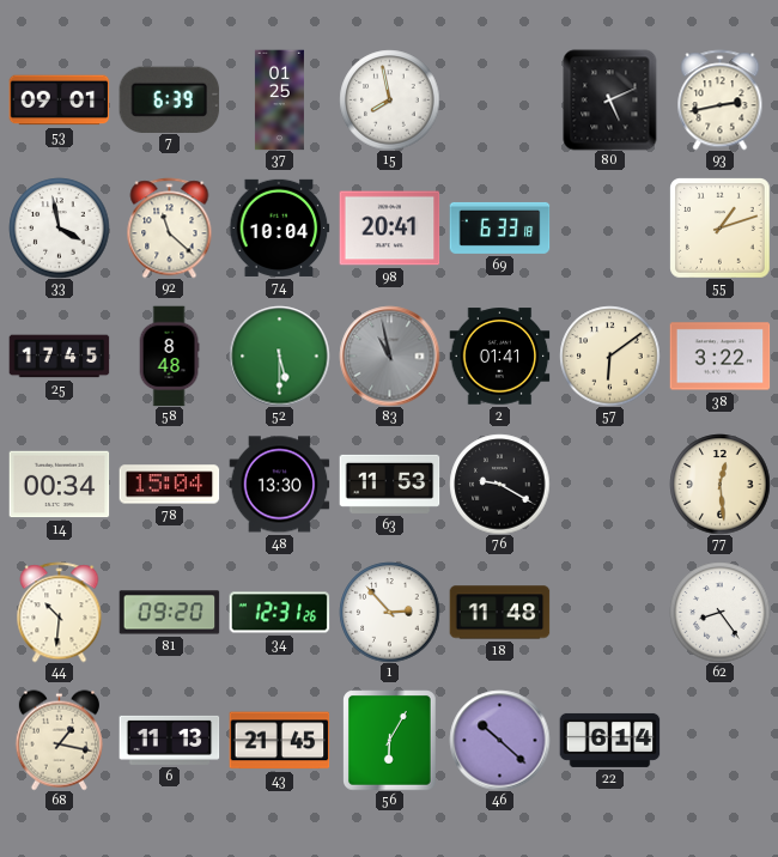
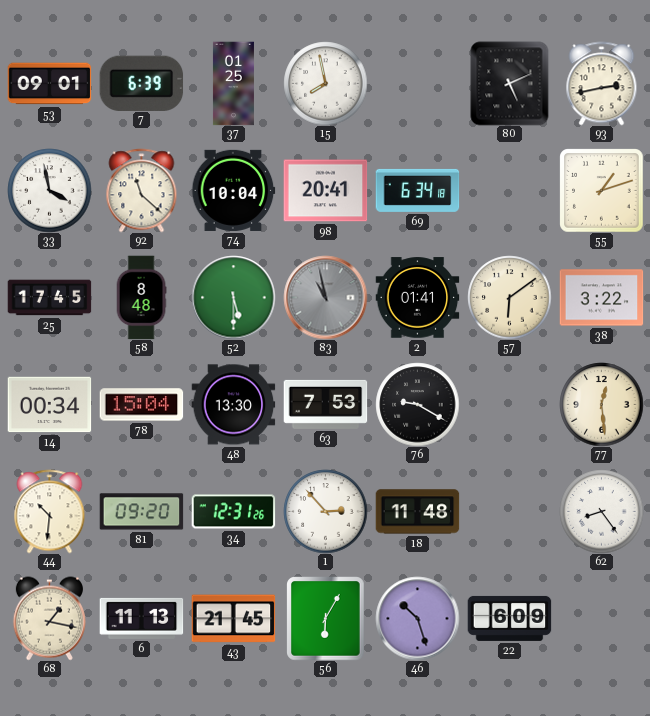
69: 6:33 -> 6:34
63: 11:53 -> 7:53
46: 10:22 -> 10:27
22: 6:14 -> 6:09
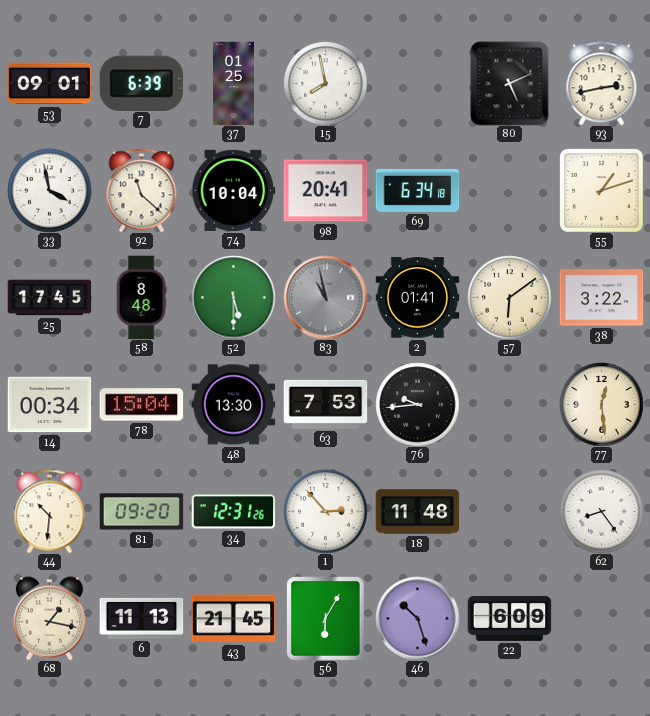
76: 9:20 -> 9:44
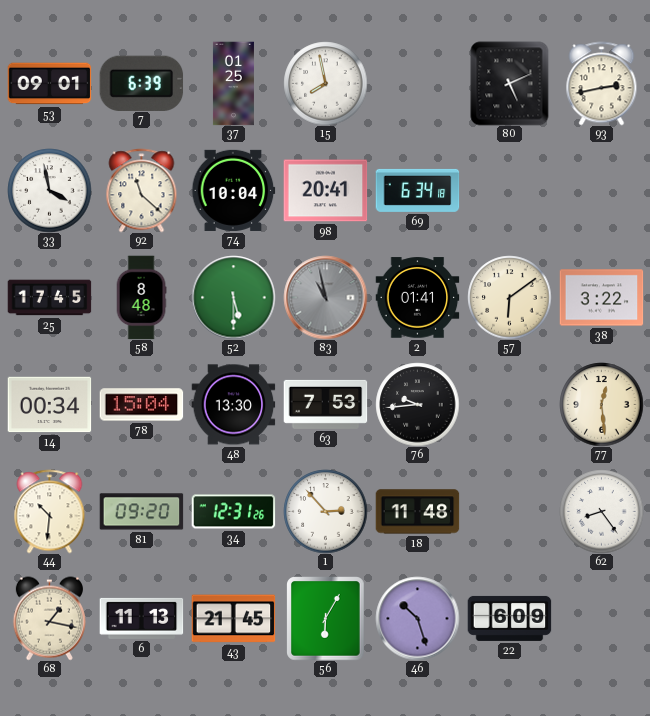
55: 1:12 -> none
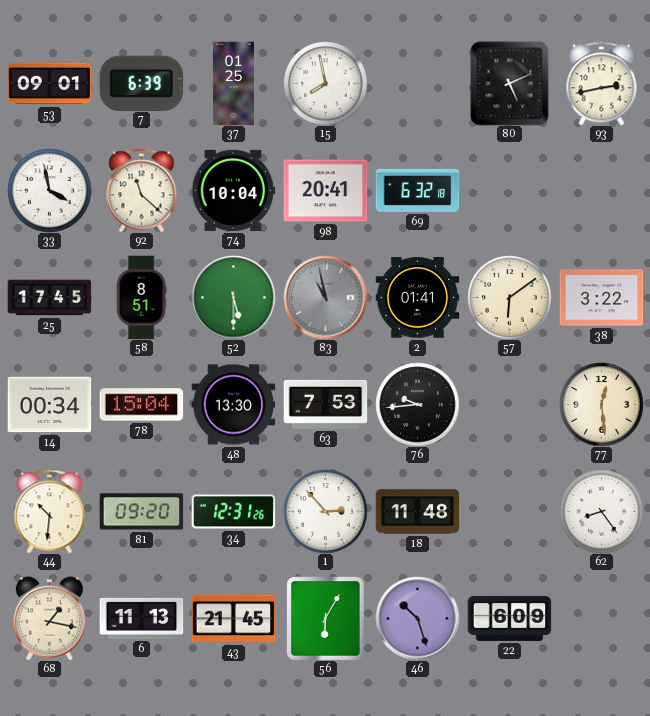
69: 6:34 -> 6:32
58: 8:48 -> 8:51
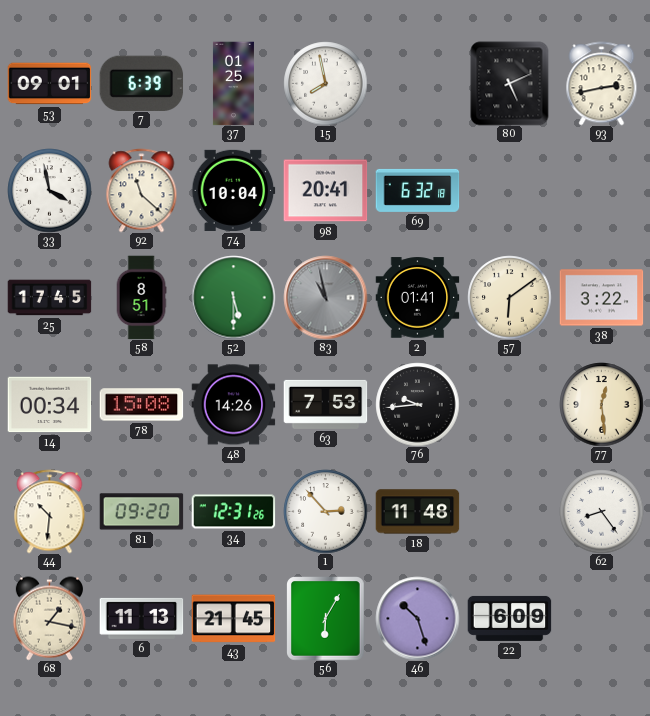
78: 15:04 -> 15:08
48: 13:30 -> 14:26
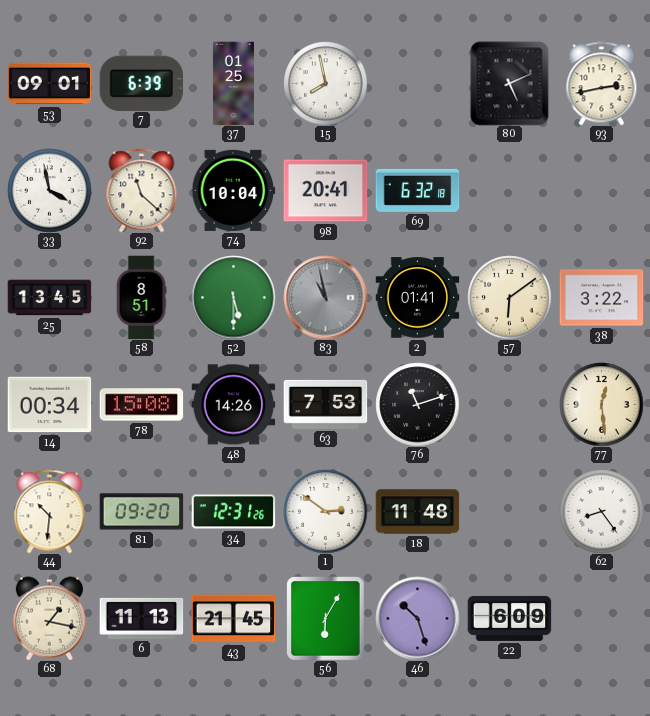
25: 17:45 -> 13:45
76: 9:44 -> 11:12
1: 2:53 -> 2:51
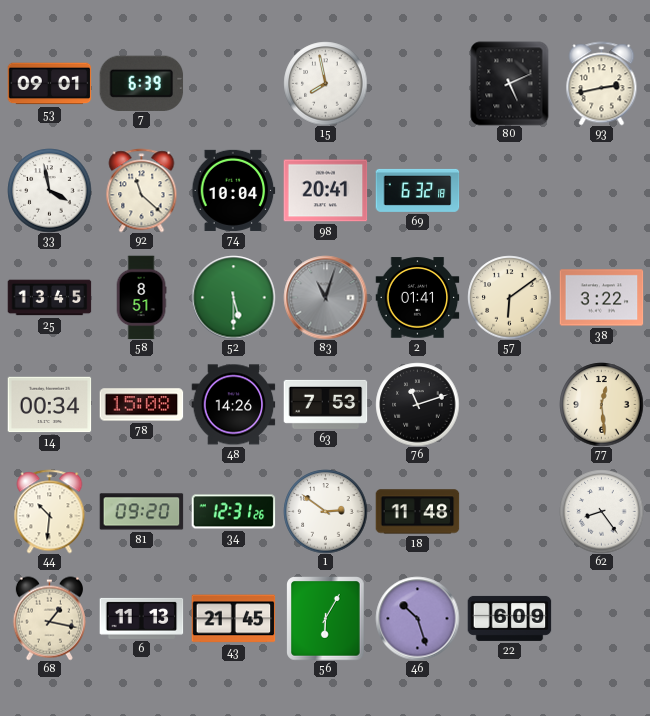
37: 01:25 -> none
83: 10:58 -> 11:03
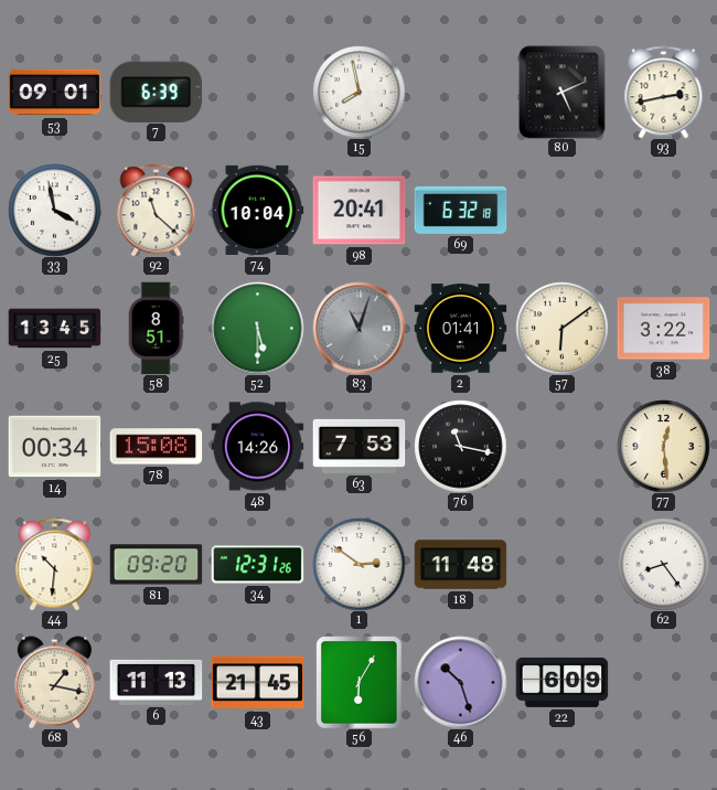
76: 11:12 -> 11:17
